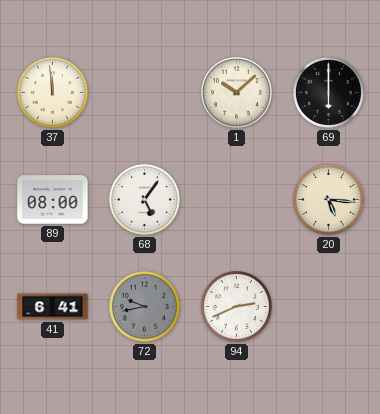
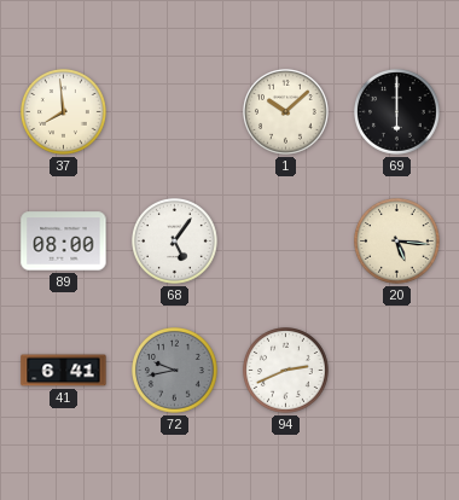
37: 11:59 -> 7:59
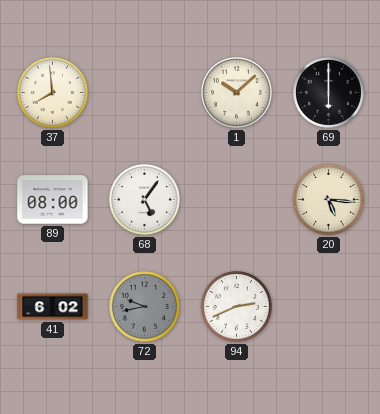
41: 6:41 -> 6:02
